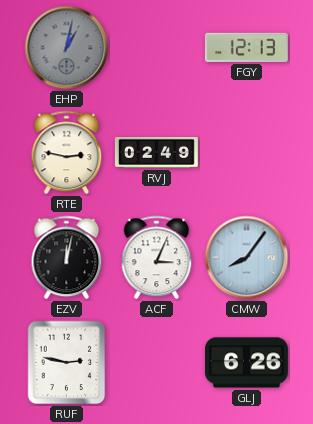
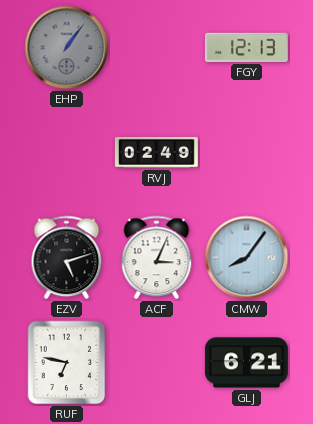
EHP: 1:02 -> 1:06
RTE: 2:47 -> none
EZV: 12:02 -> 5:12
RUF: 2:47 -> 6:47
GLJ: 6:26 -> 6:21
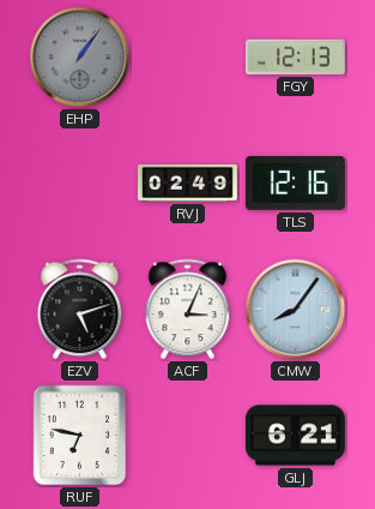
TLS: none -> 12:16
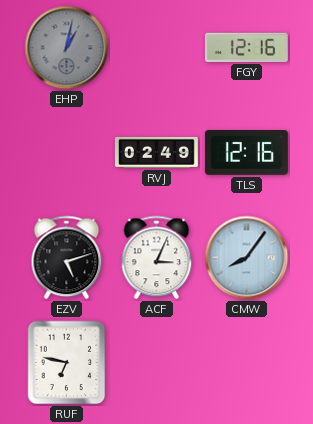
EHP: 1:06 -> 1:02
FGY: 12:13 -> 12:16
GLJ: 6:21 -> none
